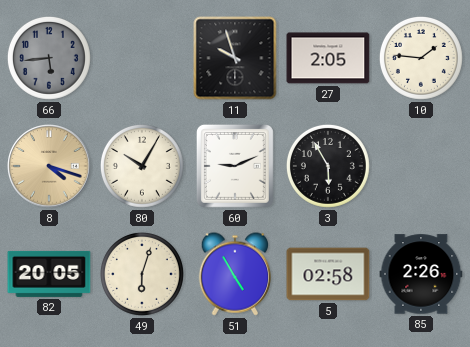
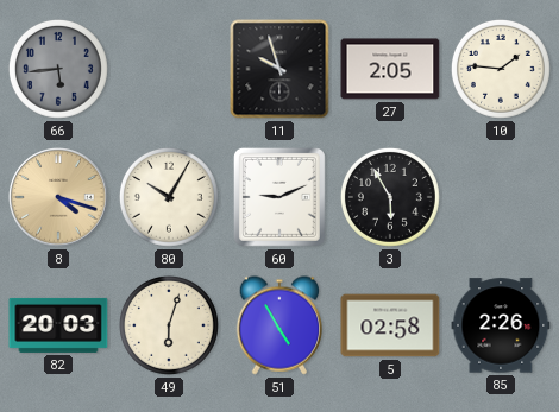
82: 20:05 -> 20:03
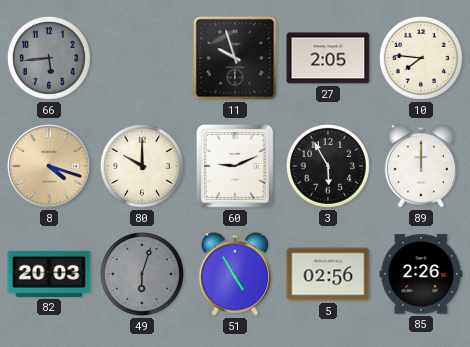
10: 1:46 -> 7:46
80: 10:05 -> 10:00
89: none -> 12:00
49 dial: cream -> grey
5: 02:58 -> 02:56
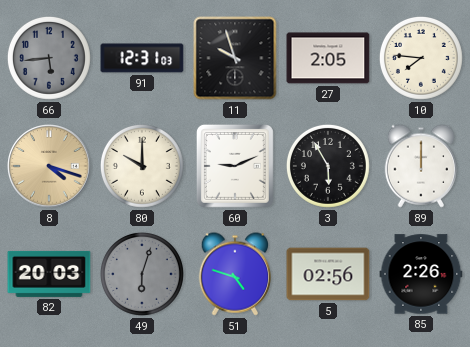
91: none -> 12:31
51: 4:55 -> 4:48
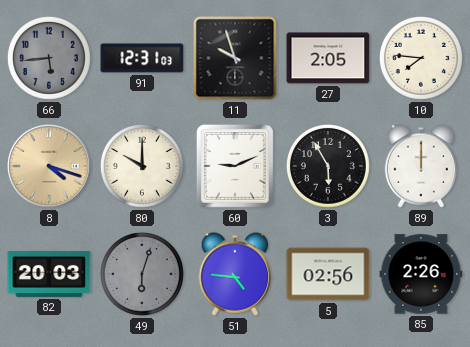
51: 4:48 -> 4:46
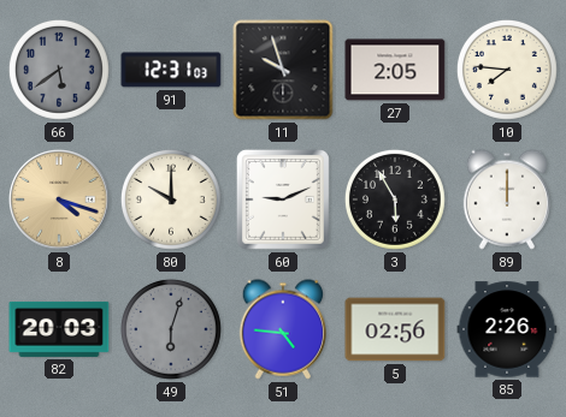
66: 5:44 -> 5:39
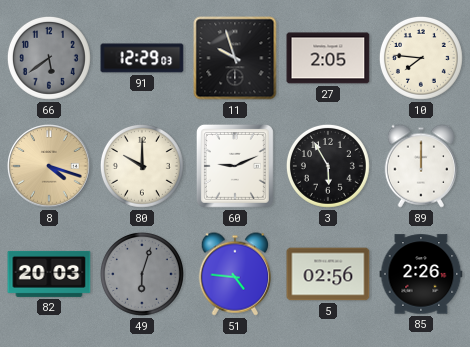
91: 12:31 -> 12:29
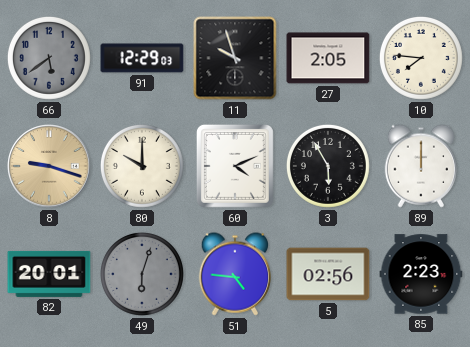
8: 4:18 -> 9:18
60: 9:11 -> 4:11
82: 20:03 -> 20:01
85: 2:26 -> 2:23
